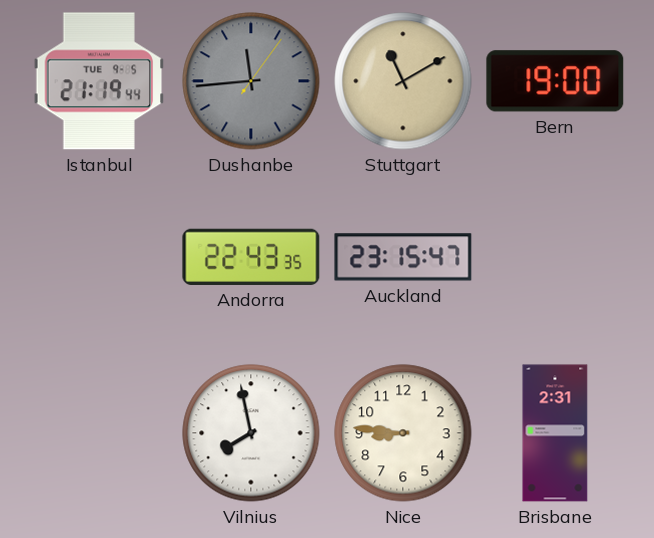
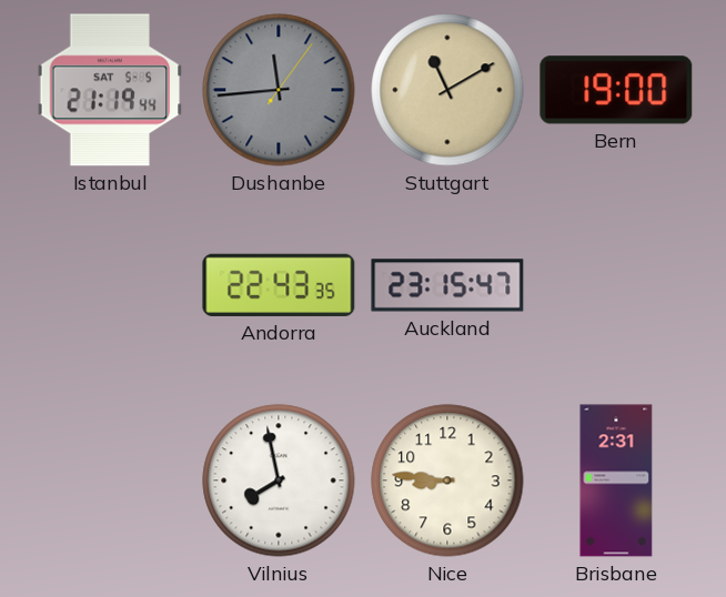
Istanbul date: TUE 9-5 -> SAT 5-5
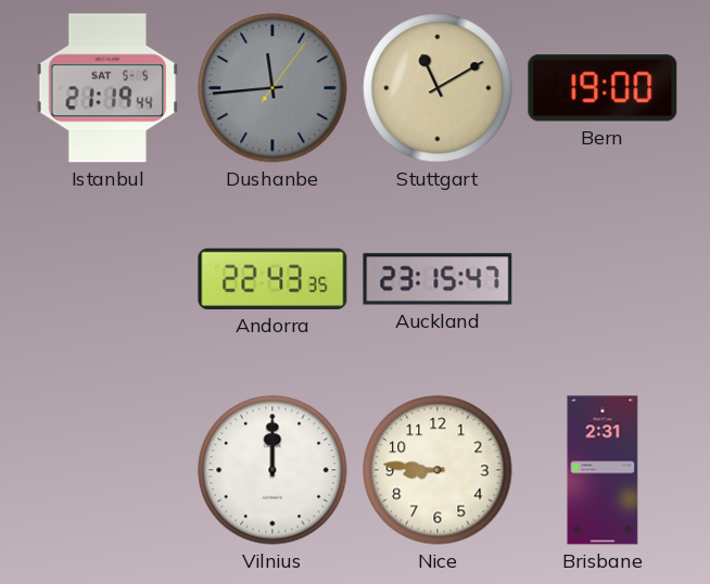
Vilnius: 7:58 -> 12:00
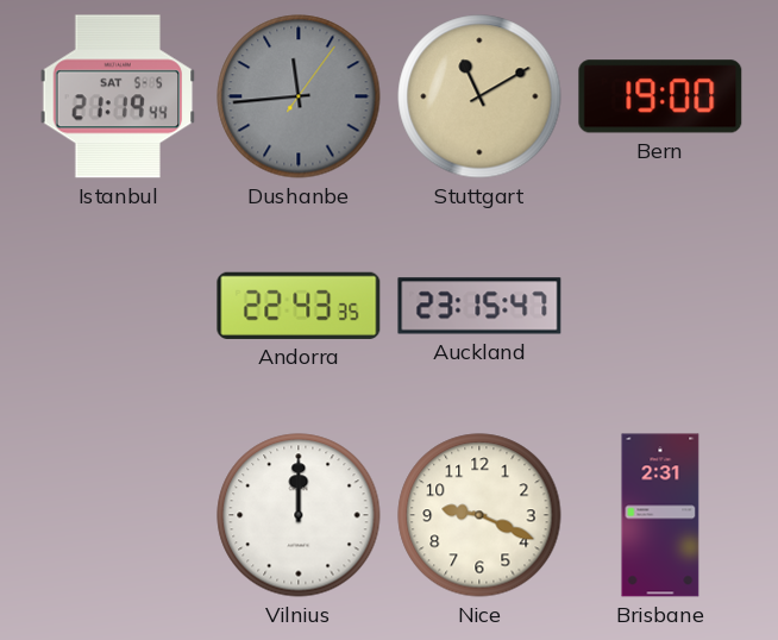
Nice: 8:46 -> 9:19
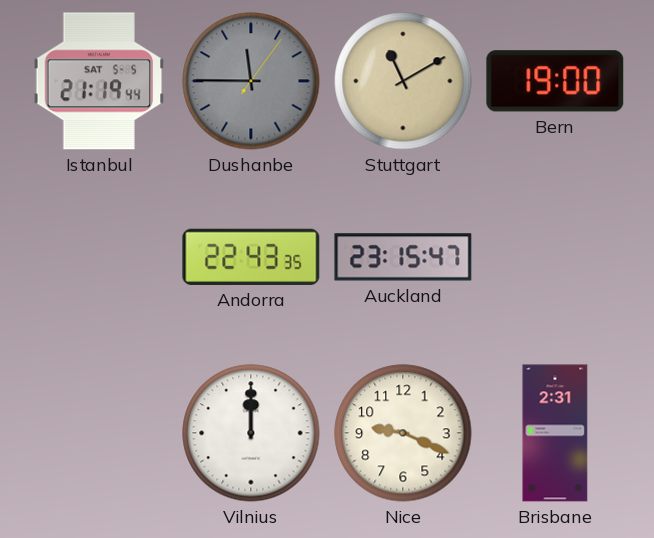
Dushanbe: 11:44 -> 11:45
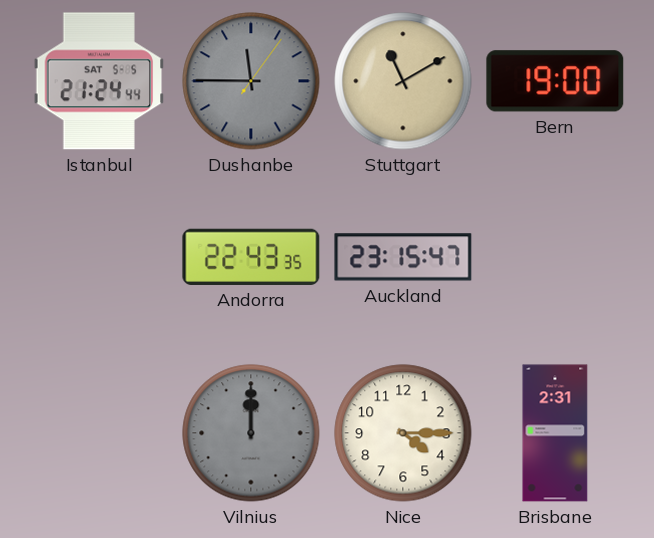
Istanbul: 21:19 -> 21:24
Vilnius dial: white -> grey
Nice: 9:19 -> 4:15
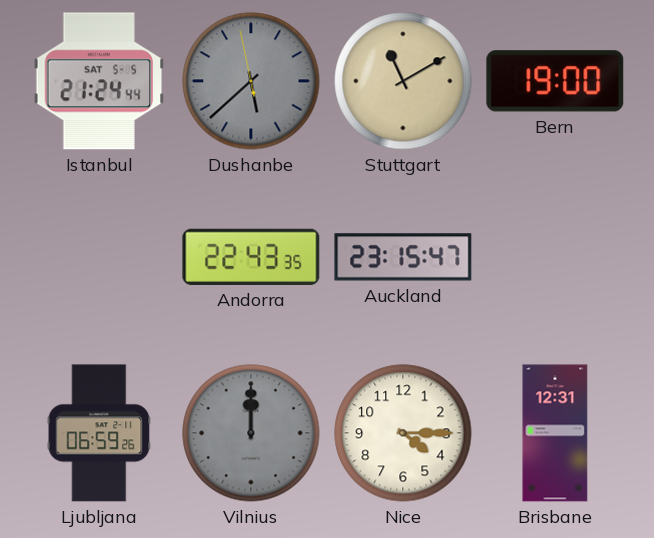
Dushanbe: 11:45 -> 5:37
Ljubljana: none -> 06:59
Brisbane: 2:31 -> 12:31
